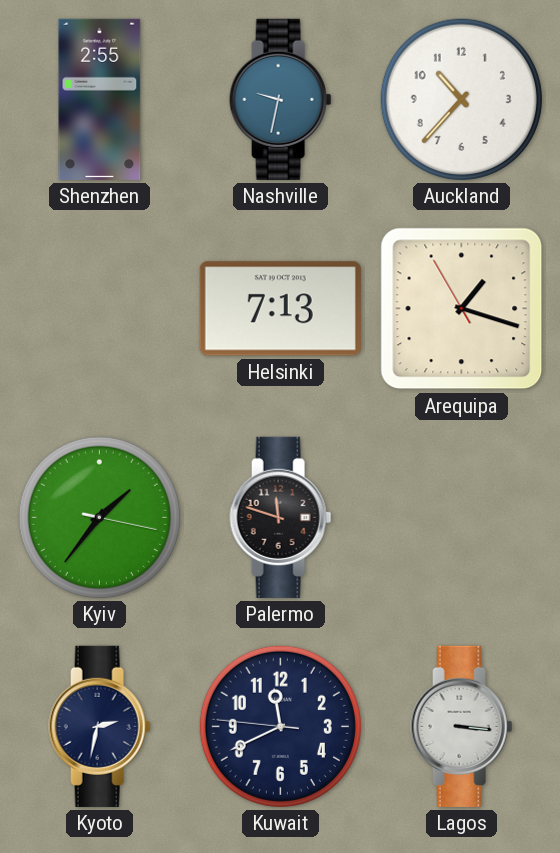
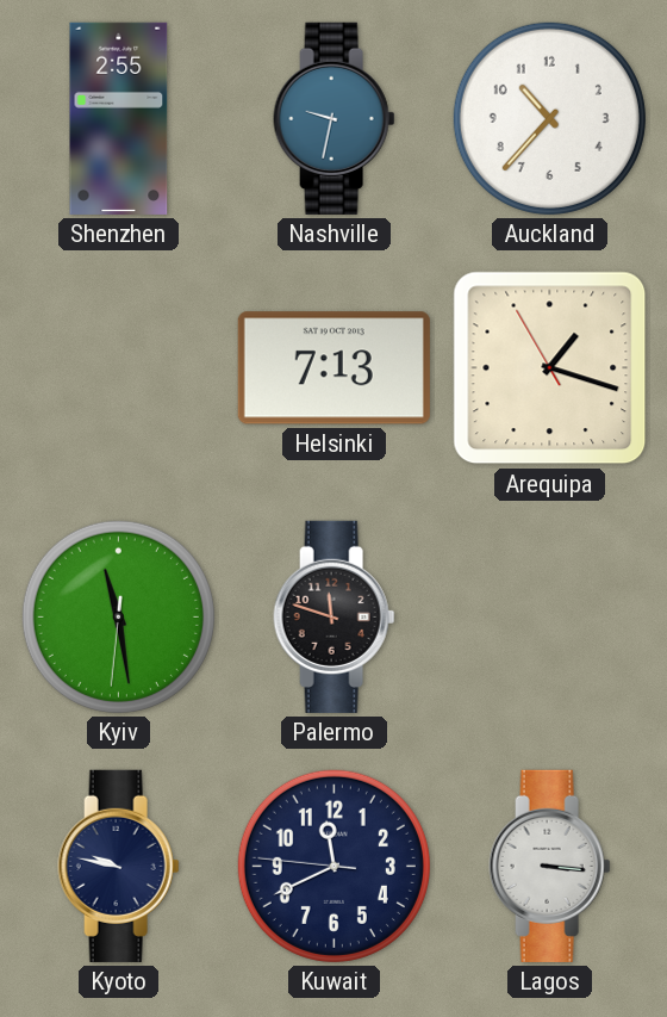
Kyiv: 1:36 -> 11:28
Kyoto: 2:32 -> 9:47
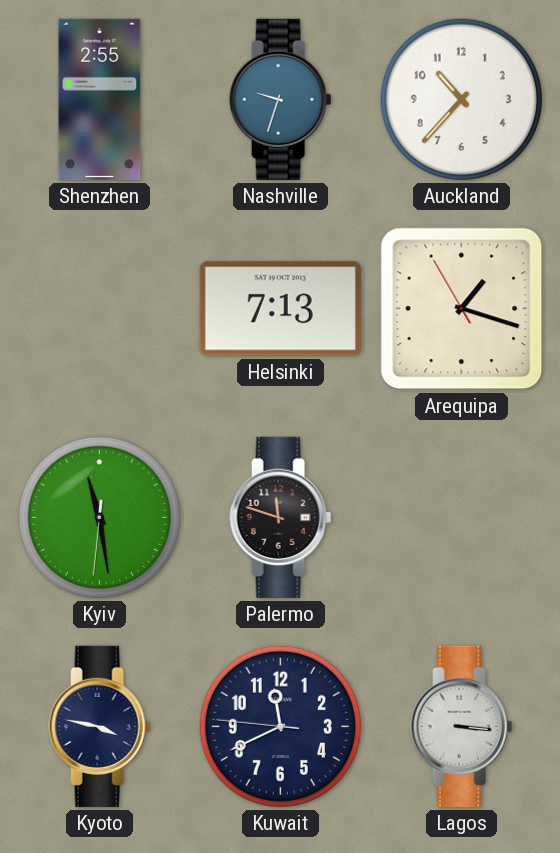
Nashville: 9:32 -> 9:33
Kyoto: 9:47 -> 3:47
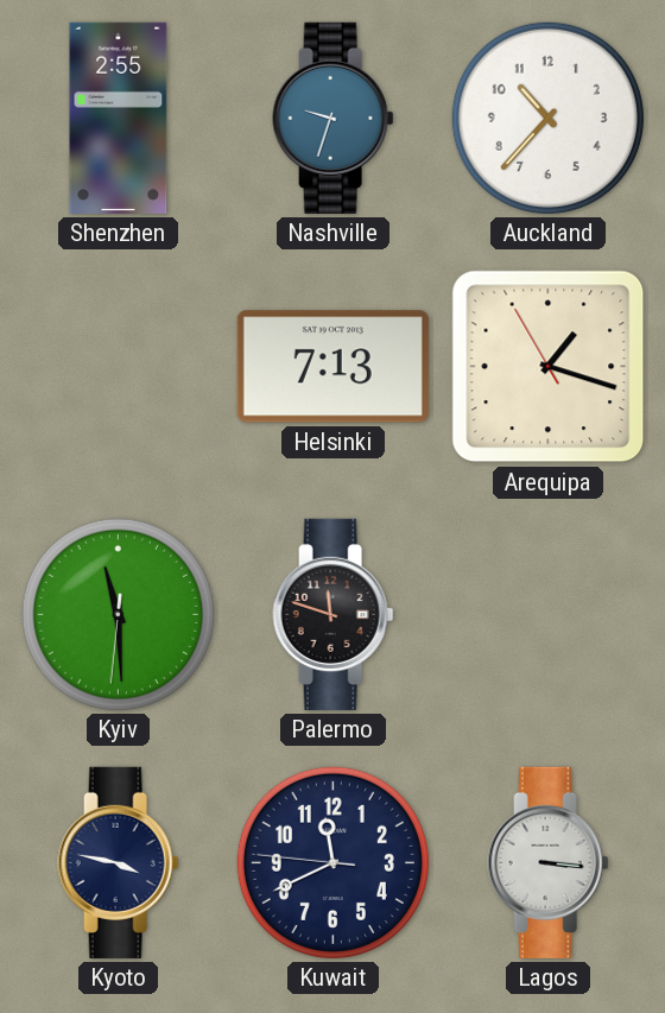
Kyiv: 11:28 -> 11:29
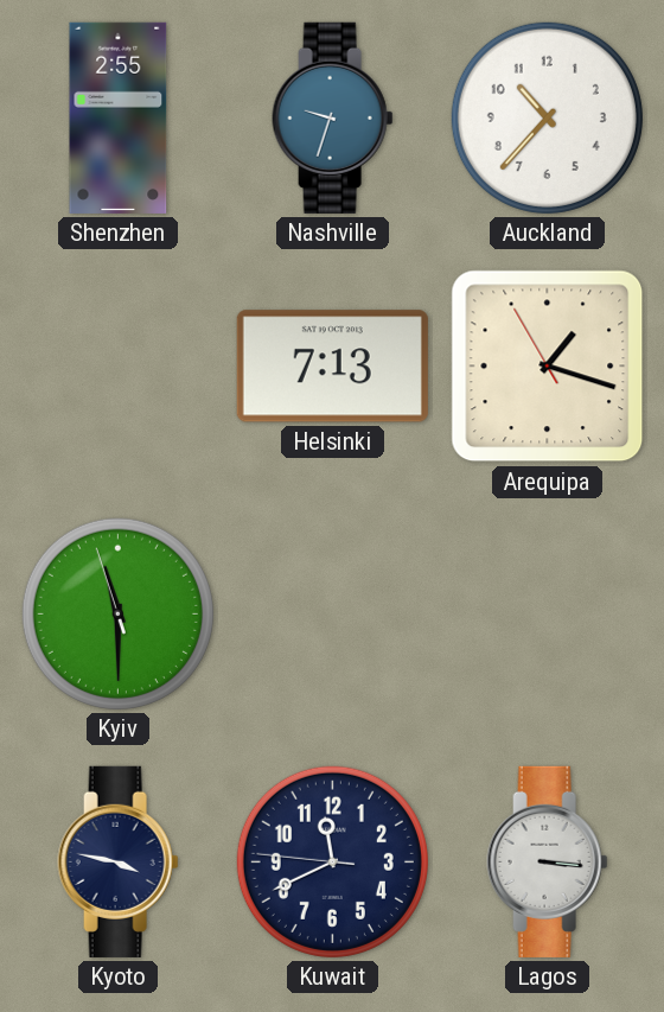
Kyiv: 11:29:31 -> 11:29:57
Palermo: 11:48 -> none
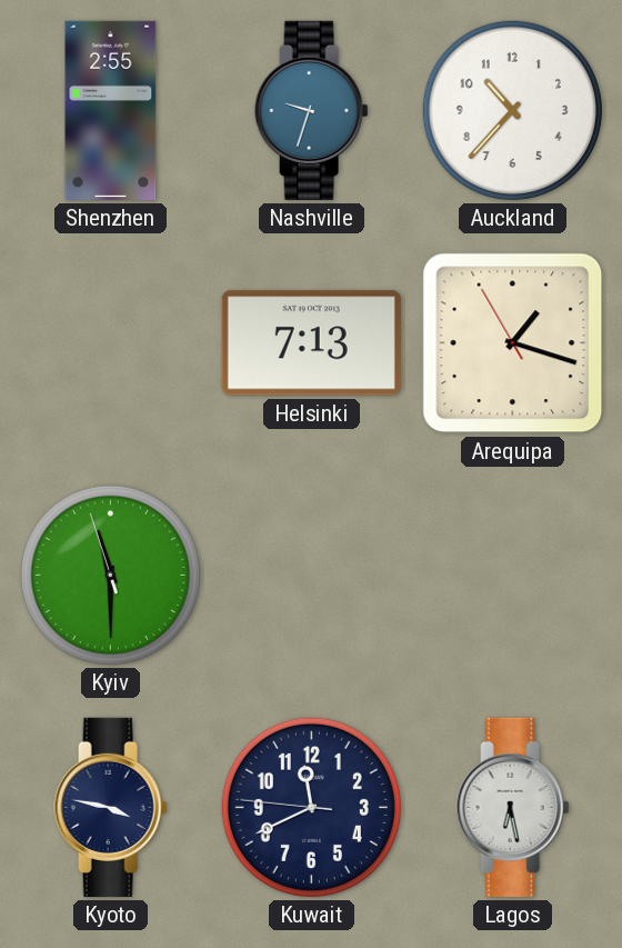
Lagos: 3:16 -> 6:28
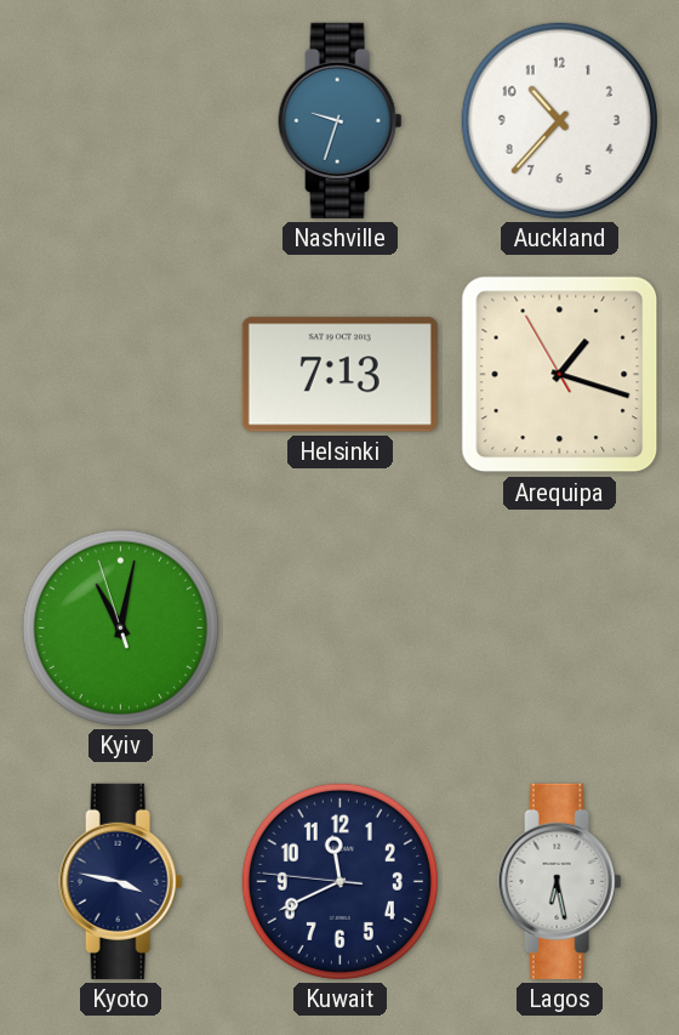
Shenzhen: 2:55 -> none
Kyiv: 11:29 -> 11:01
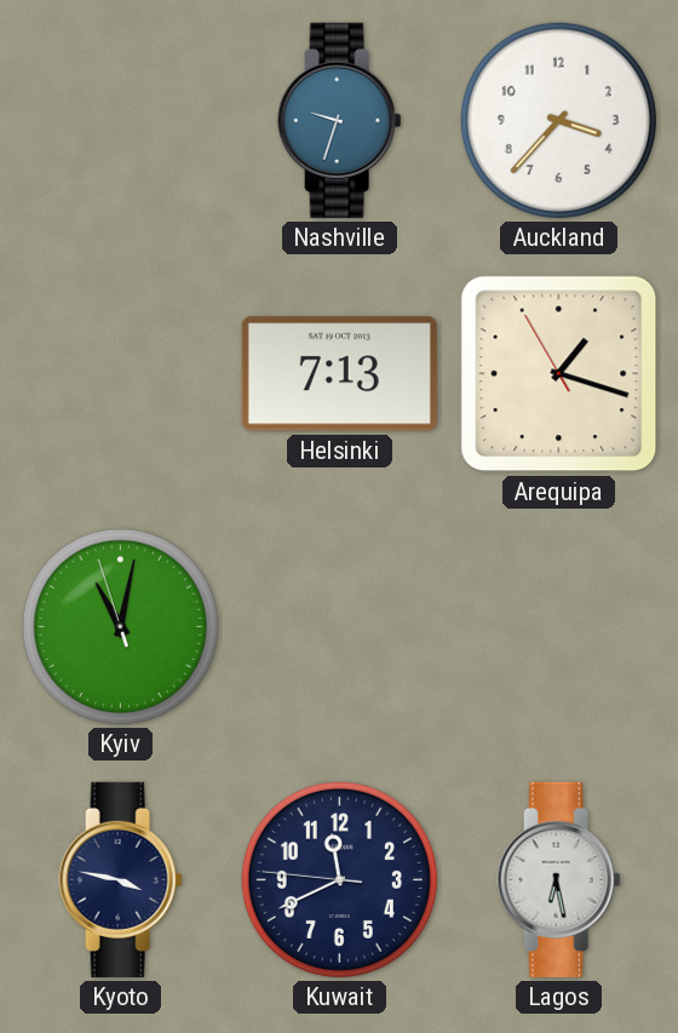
Auckland: 10:37 -> 3:37
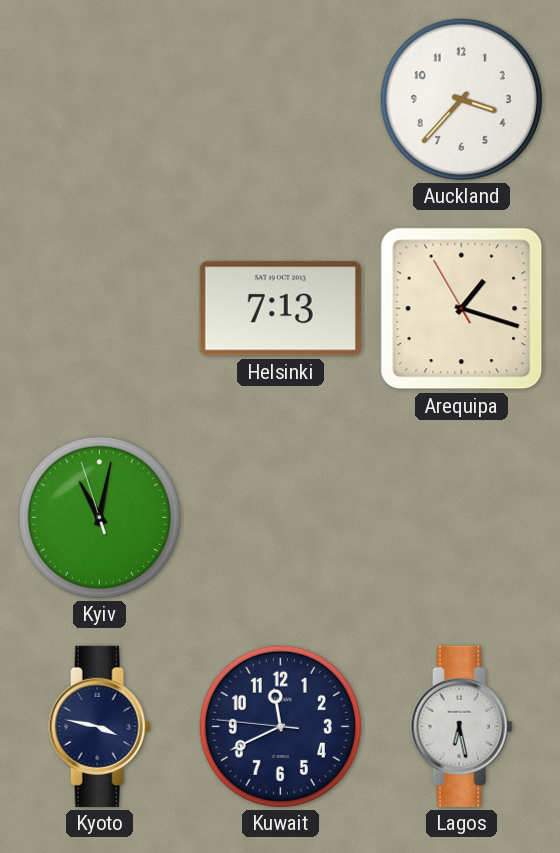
Nashville: 9:33 -> none
